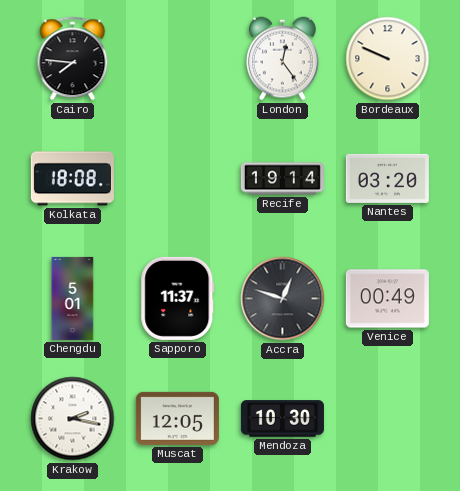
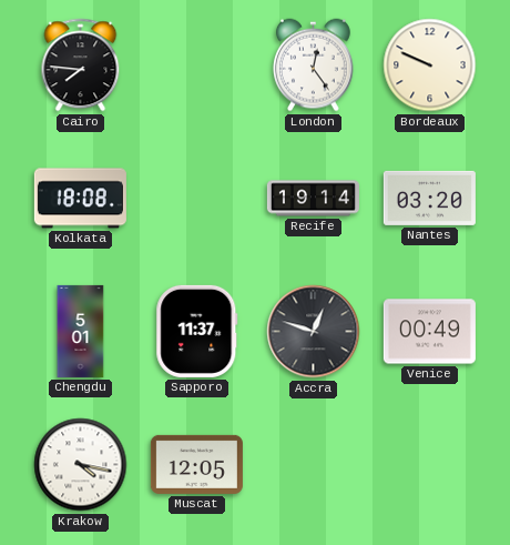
Krakow: 2:17 -> 4:17
Mendoza: 10:30 -> none
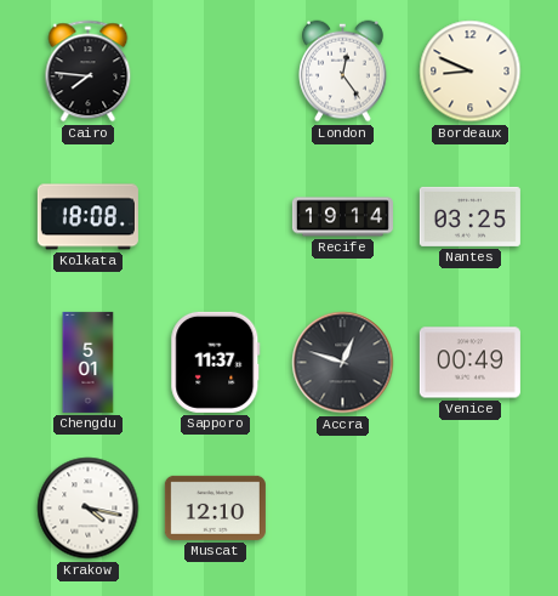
Bordeaux: 9:49 -> 8:49
Nantes: 03:20 -> 03:25
Muscat: 12:05 -> 12:10
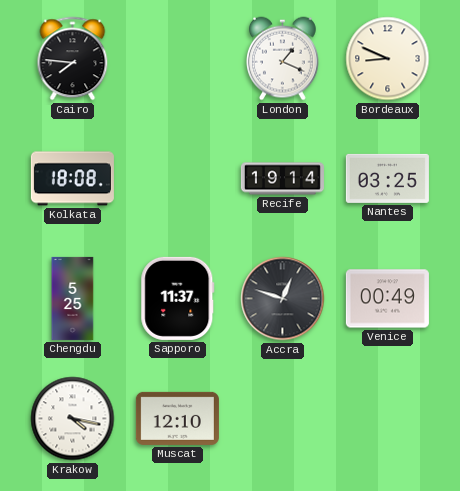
London: 12:24 -> 1:19
Chengdu: 5:01 -> 5:25
